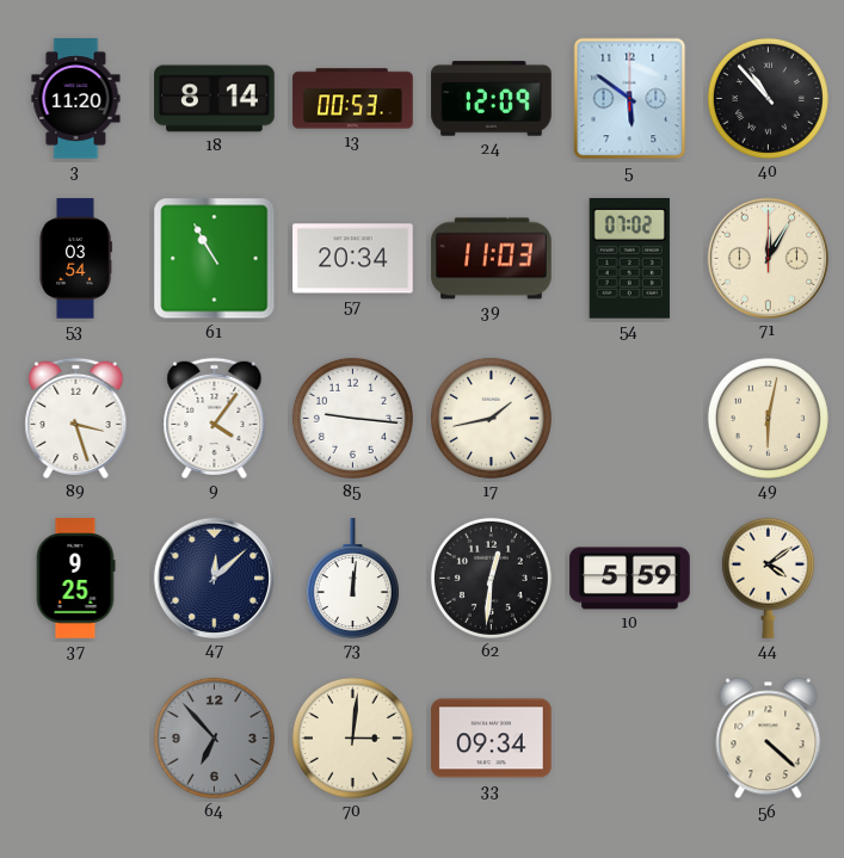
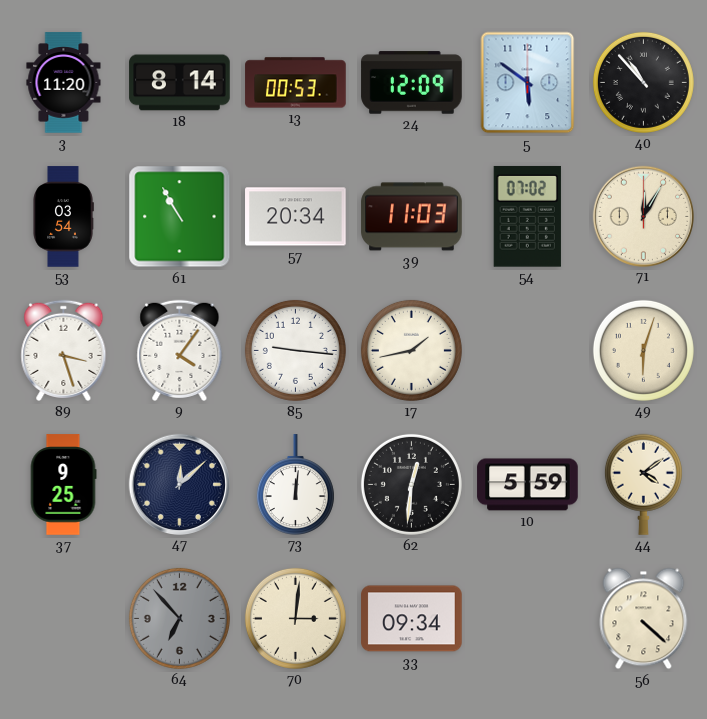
49: 6:02 -> 6:03
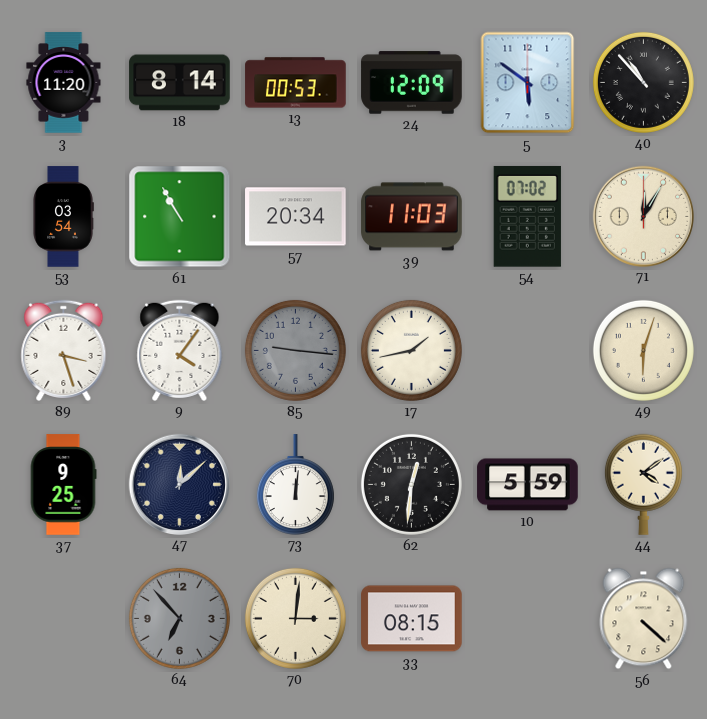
85 dial: white -> grey
33: 09:34 -> 08:15
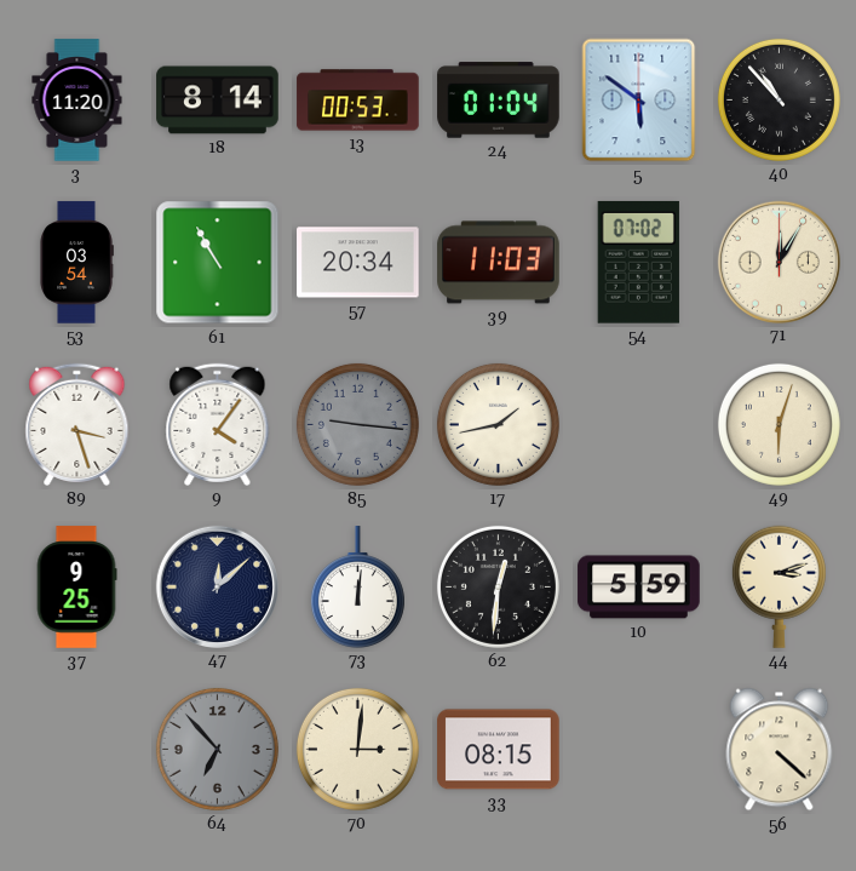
24: 12:09 -> 01:04
44: 4:09 -> 3:12
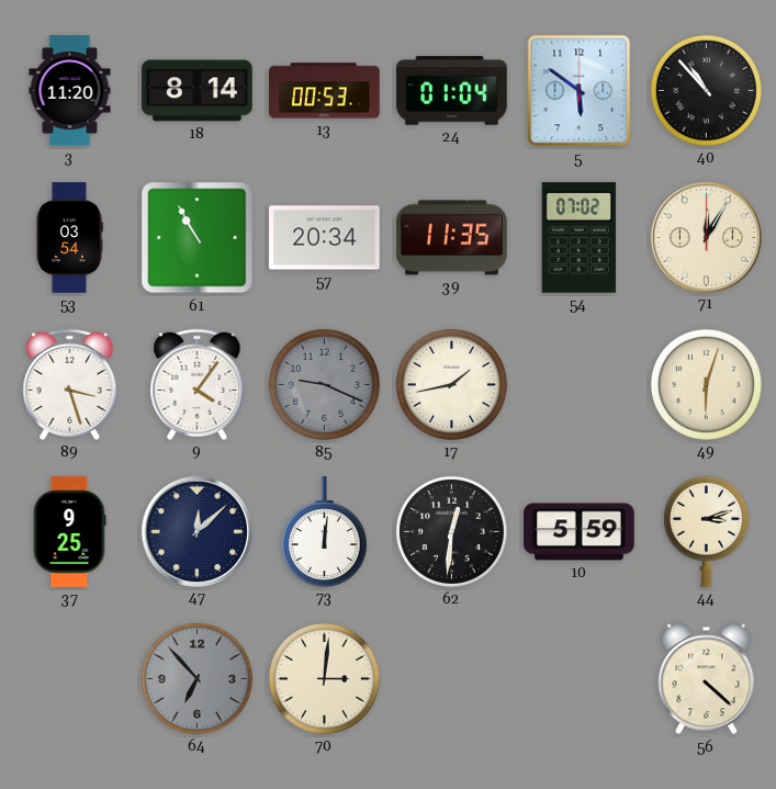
39: 11:03 -> 11:35
85: 9:16 -> 9:19
33: 08:15 -> none
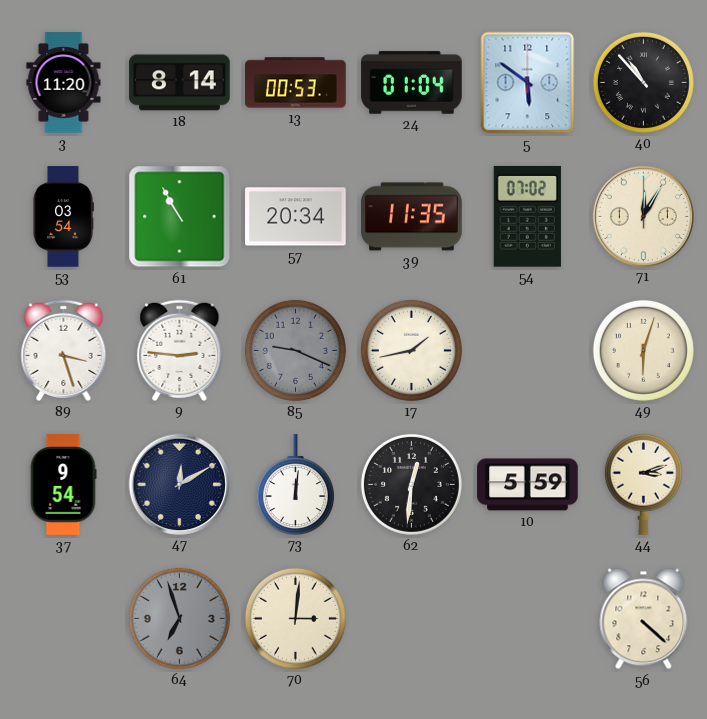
9: 4:06 -> 2:46
37: 9:25 -> 9:54
47: 12:08 -> 12:10
64: 6:53 -> 6:57
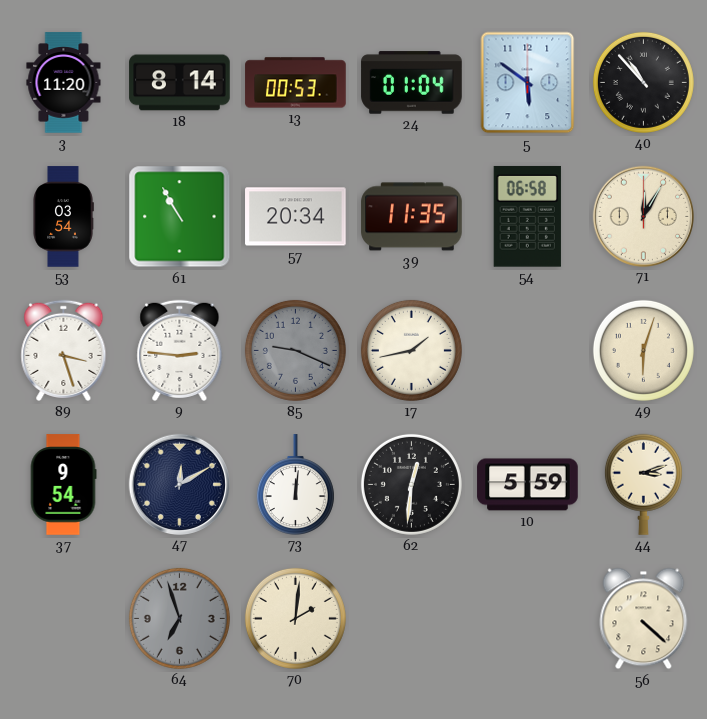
54: 07:02 -> 06:58
70: 3:01 -> 2:01
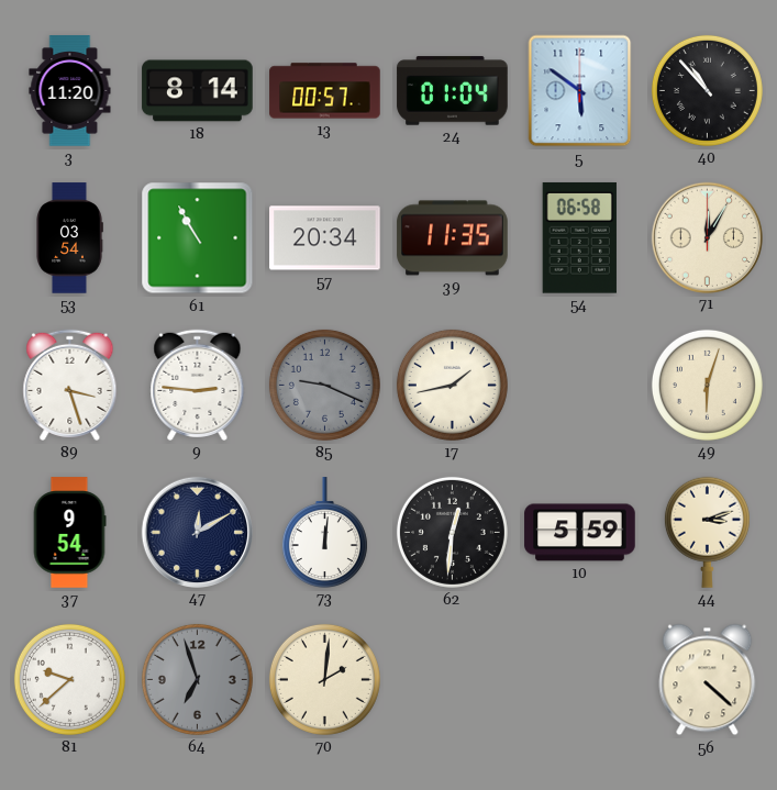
13: 00:53 -> 00:57
81: none -> 9:38
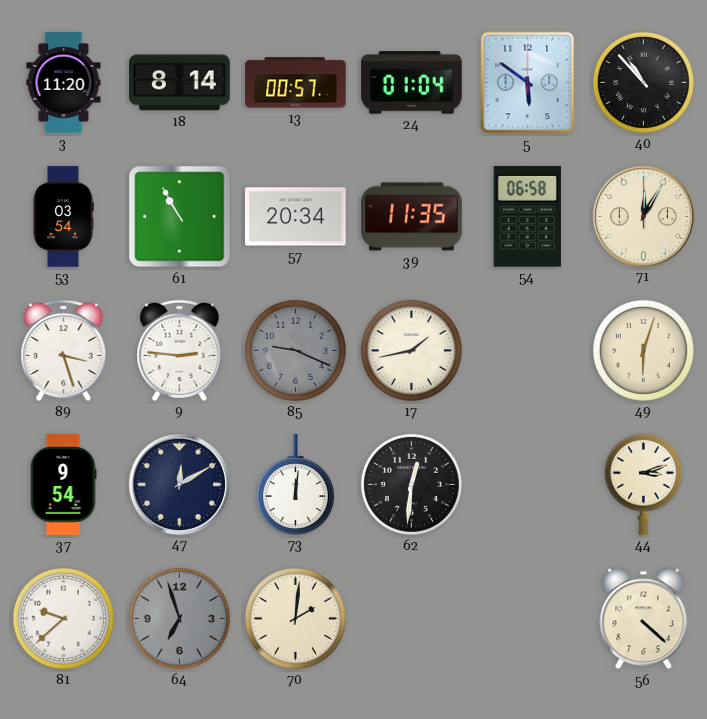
10: 5:59 -> none
